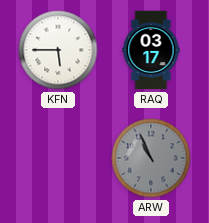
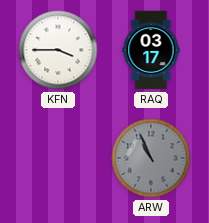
KFN: 5:45 -> 3:45
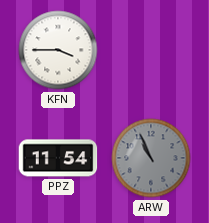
RAQ: 03:17 -> none
PPZ: none -> 11:54
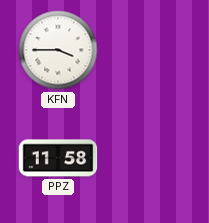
PPZ: 11:54 -> 11:58
ARW: 10:56 -> none
